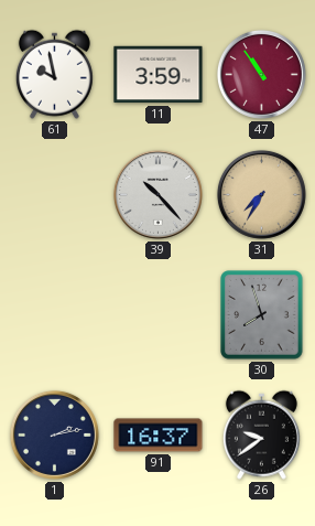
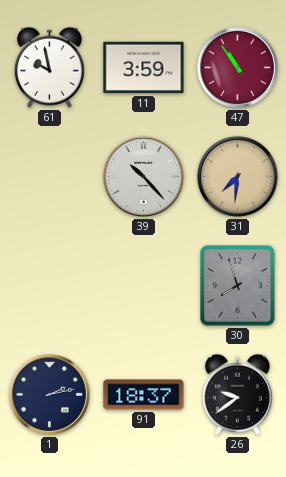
31: 7:35 -> 7:31
91: 16:37 -> 18:37
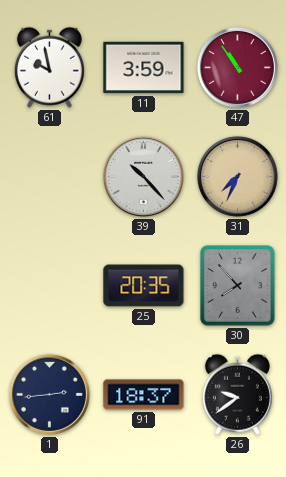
31: 7:31 -> 7:34
25: none -> 20:35
30: 7:57 -> 7:53
1: 2:13 -> 2:44
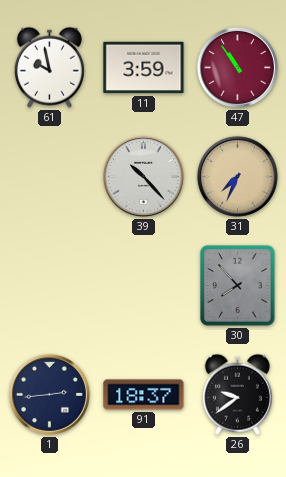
25: 20:35 -> none
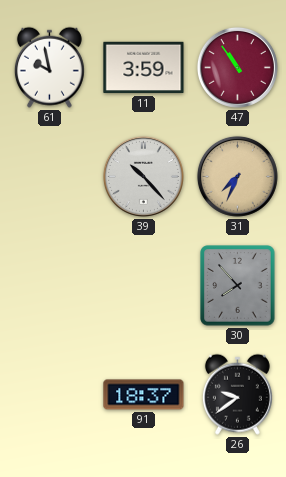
1: 2:44 -> none
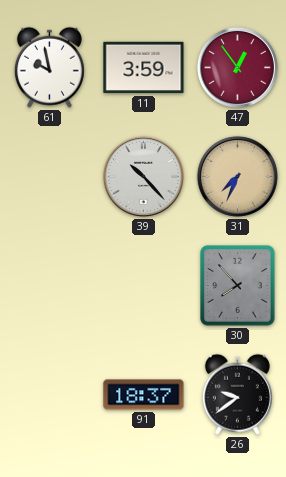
47: 10:54 -> 12:54
